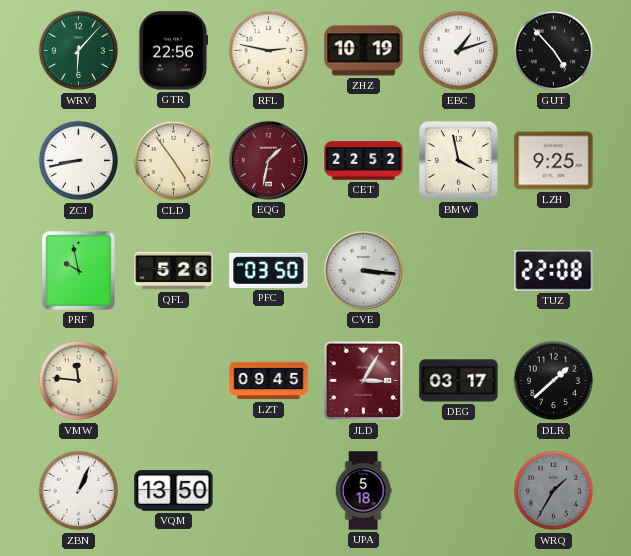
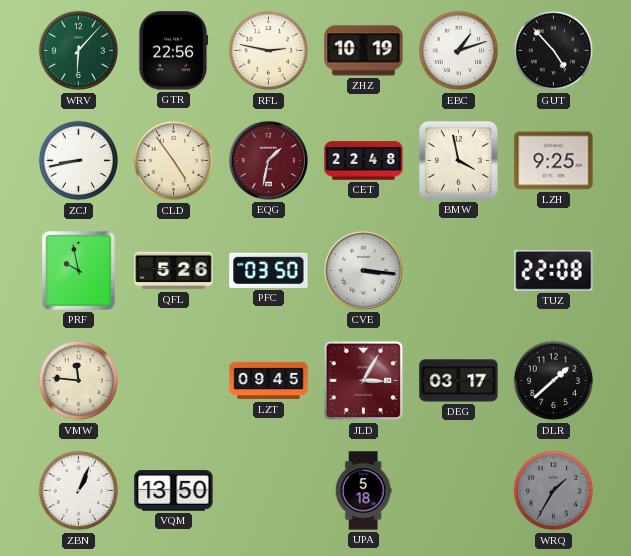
CET: 22:52 -> 22:48
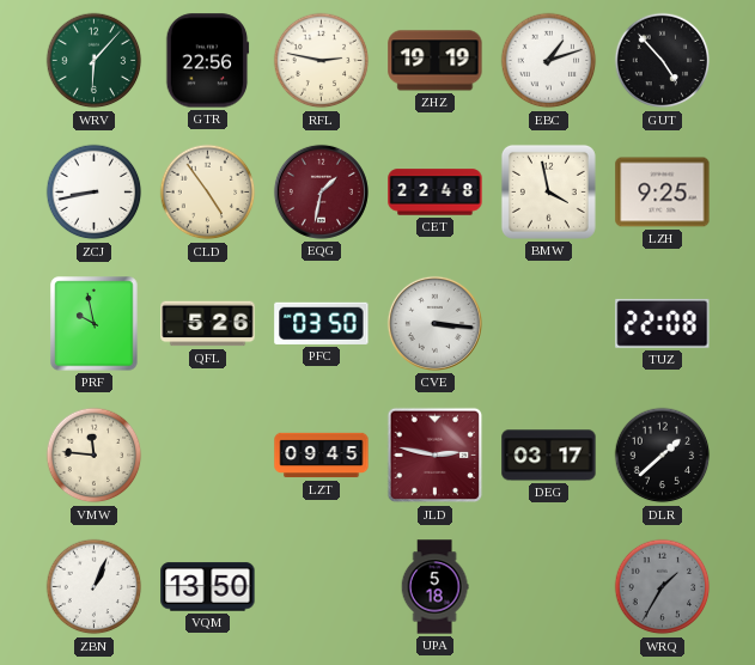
ZHZ: 10:19 -> 19:19
JLD: 3:05 -> 2:47
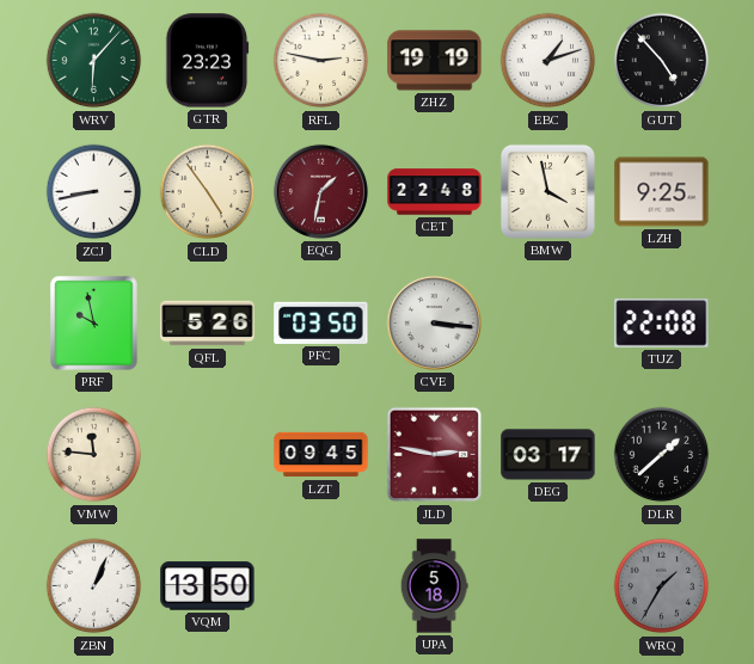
GTR: 22:56 -> 23:23
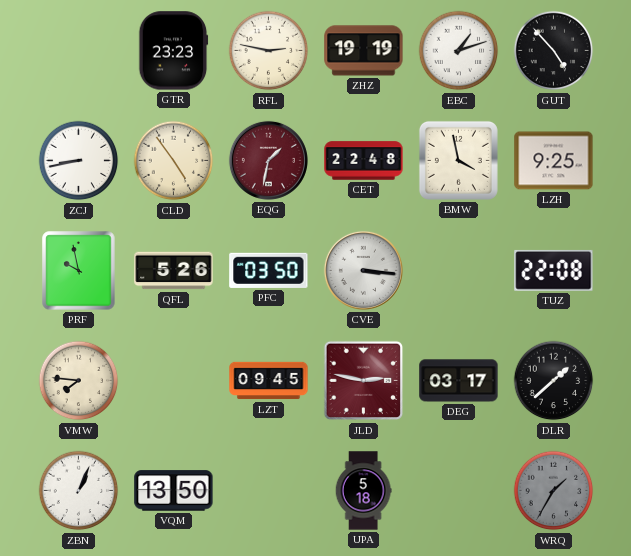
WRV: 6:07 -> none
VMW: 11:46 -> 7:46
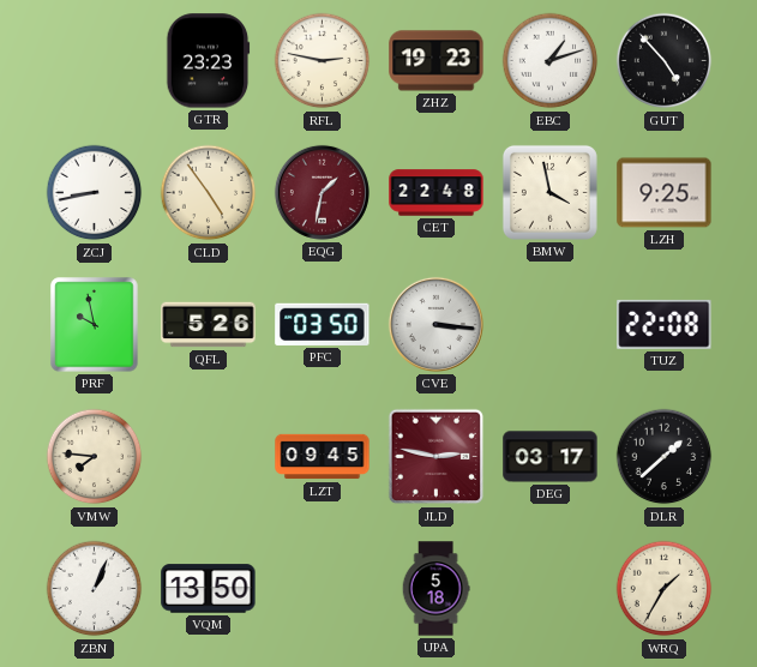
ZHZ: 19:19 -> 19:23
WRQ dial: grey -> cream
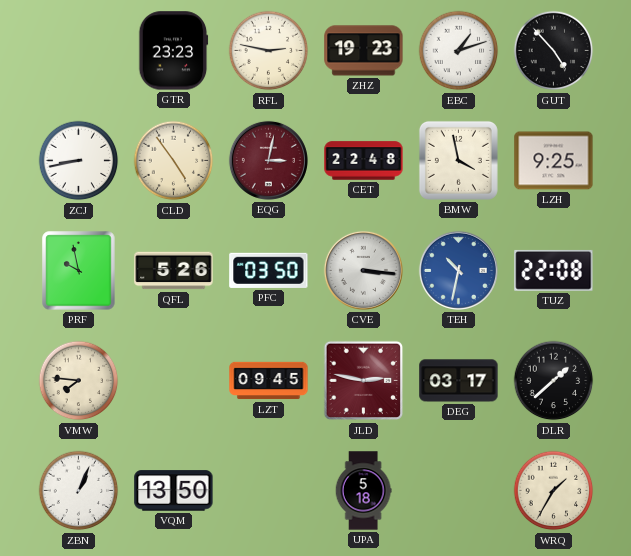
EQG: 1:32 -> 3:02
TEH: none -> 10:32
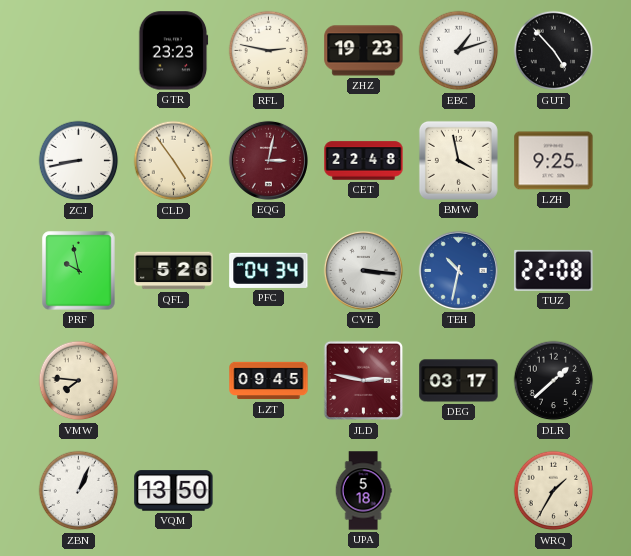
PFC: 03:50 -> 04:34
